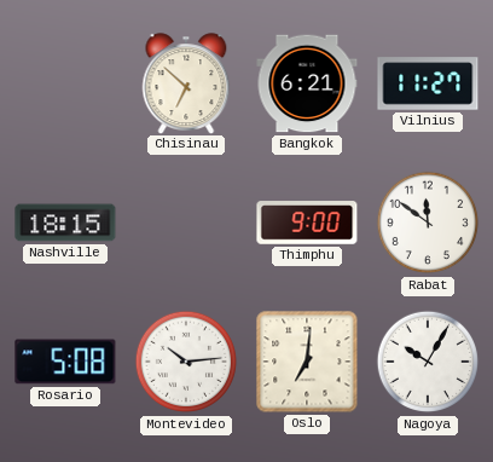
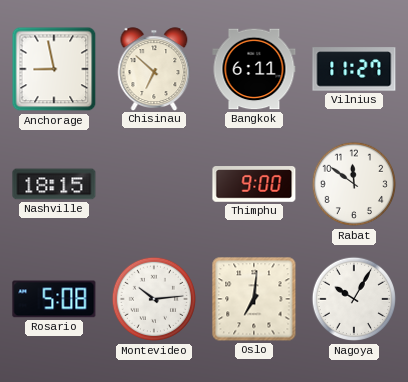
Anchorage: none -> 8:58
Bangkok: 6:21 -> 6:11
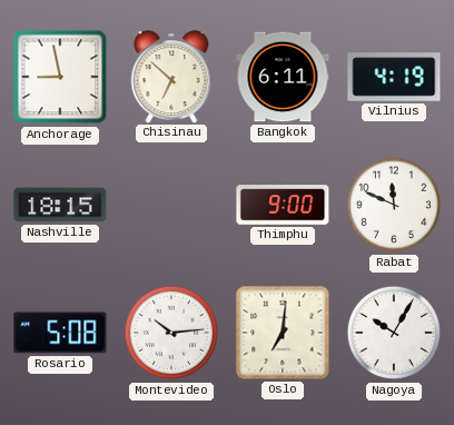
Vilnius: 11:27 -> 4:19
Rabat: 11:51 -> 11:49
